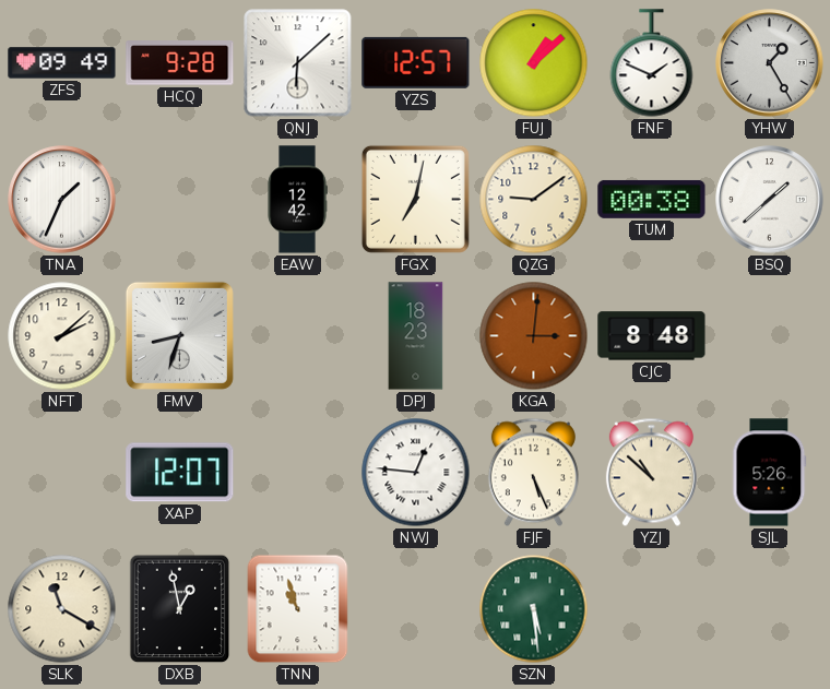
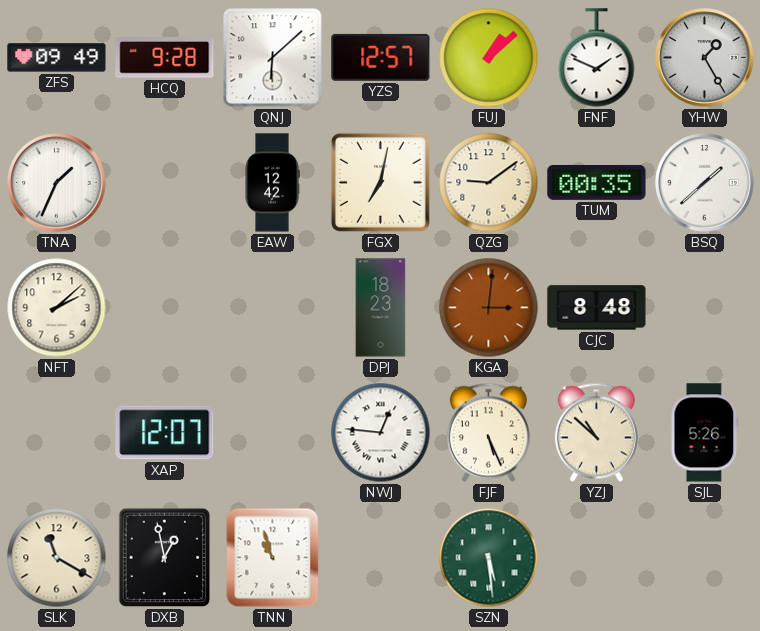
TUM: 00:38 -> 00:35
FMV: 8:33 -> none
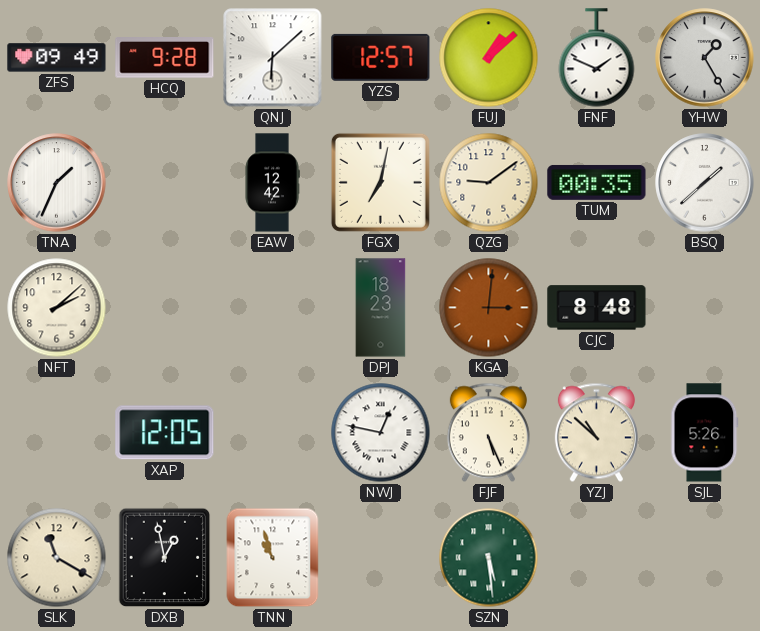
XAP: 12:07 -> 12:05
NWJ: 12:46 -> 12:47
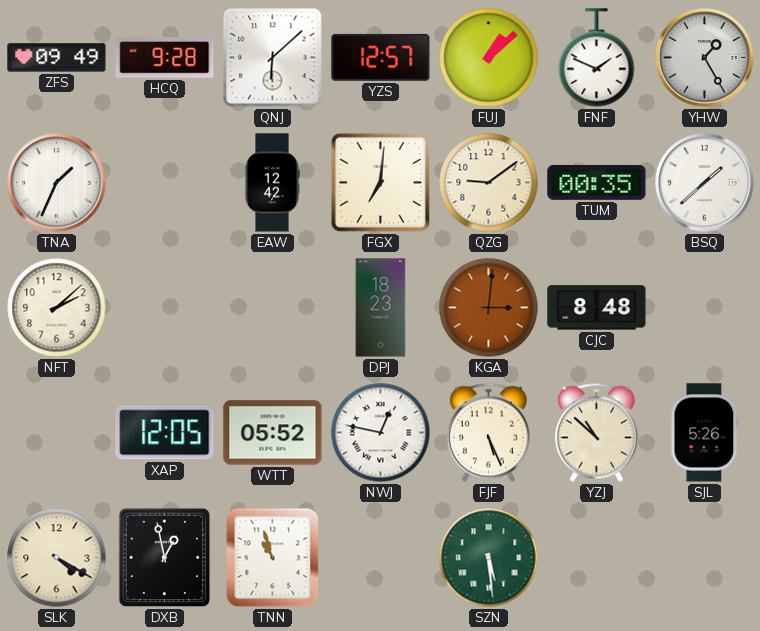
FGX: 7:02 -> 7:01
WTT: none -> 05:52
SLK: 11:20 -> 4:20
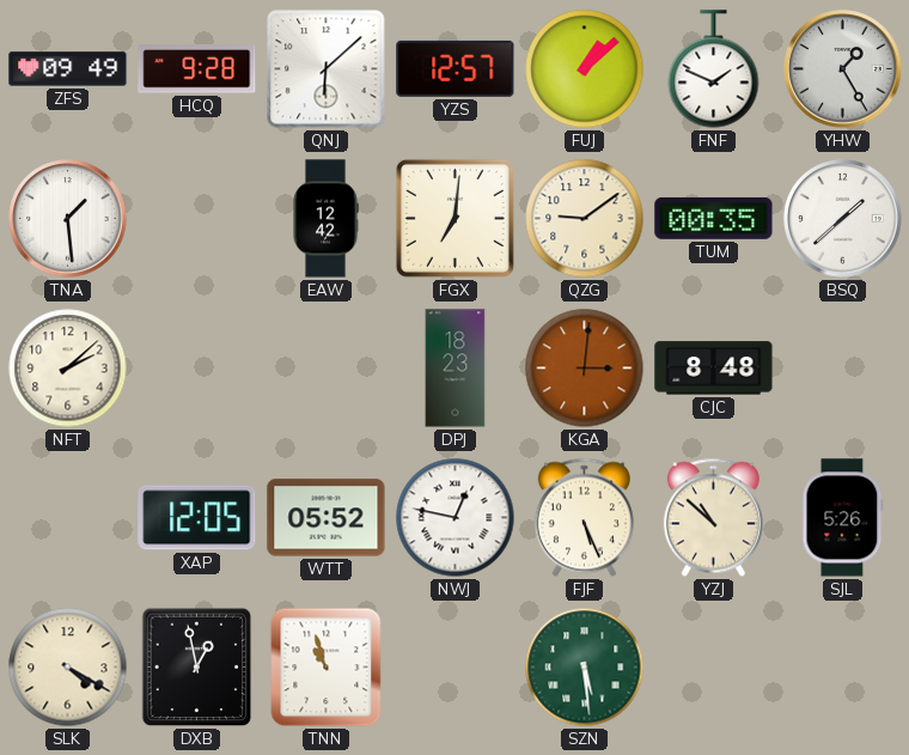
TNA: 1:34 -> 1:29
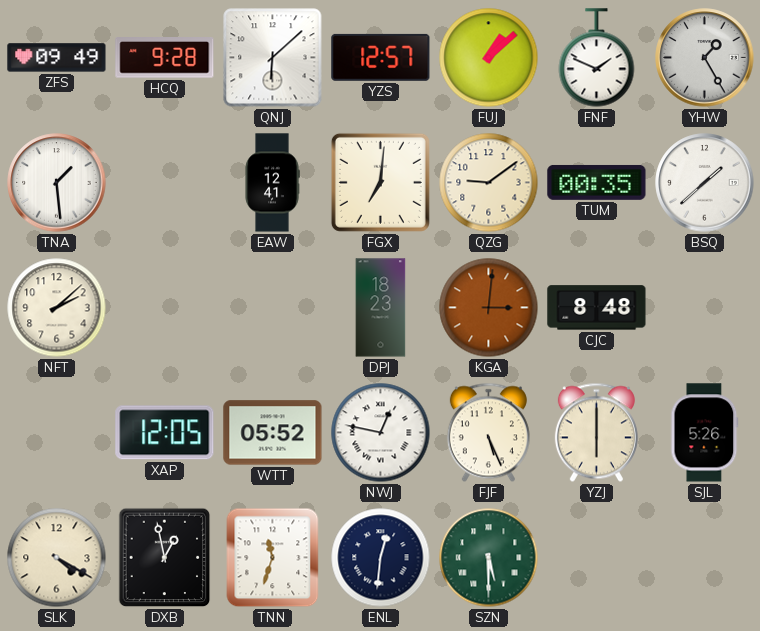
EAW: 12:42 -> 12:41
YZJ: 10:52 -> 6:00
TNN: 10:57 -> 11:33
ENL: none -> 12:31
SZN: 5:29 -> 5:30
